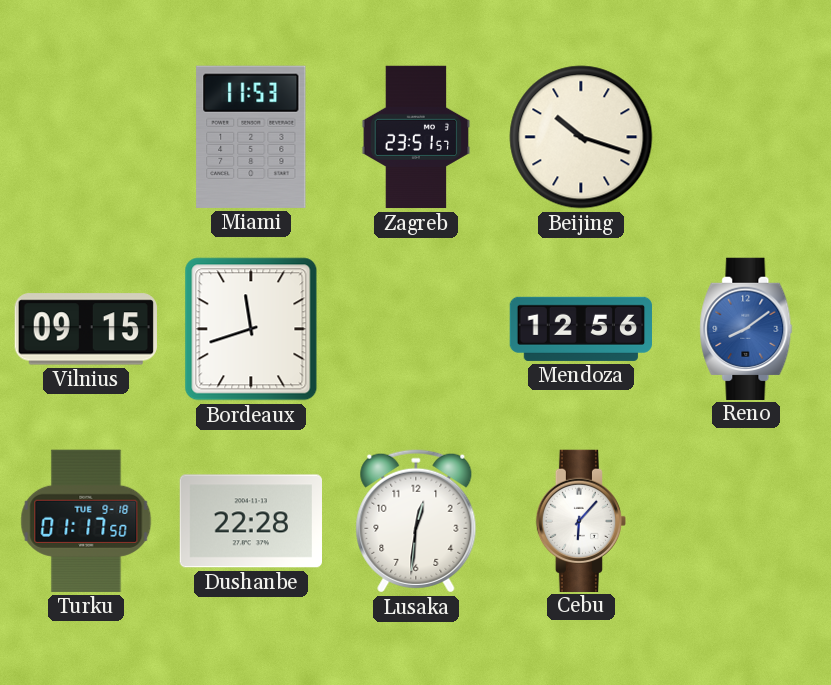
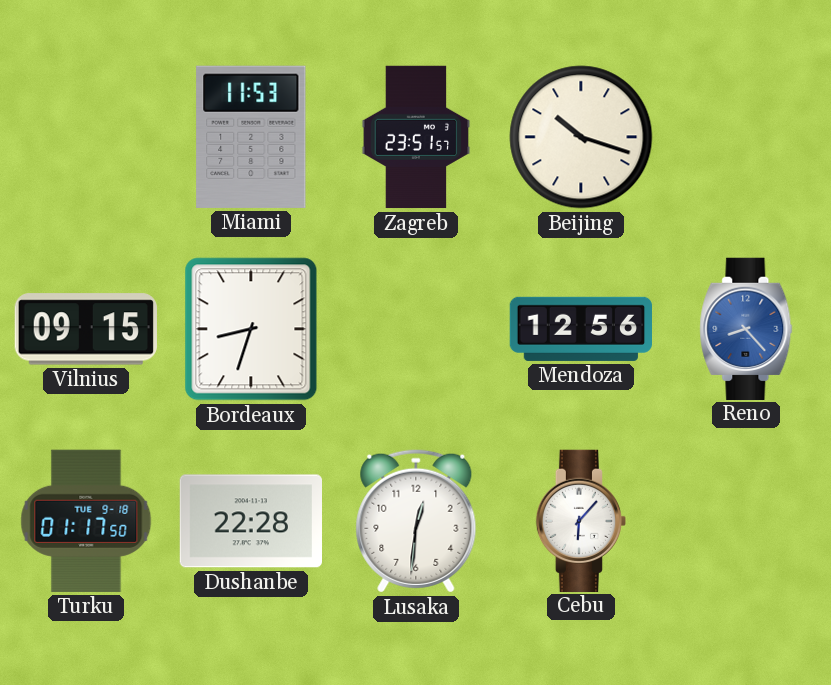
Bordeaux: 11:42 -> 8:33
Reno: 8:09 -> 8:23
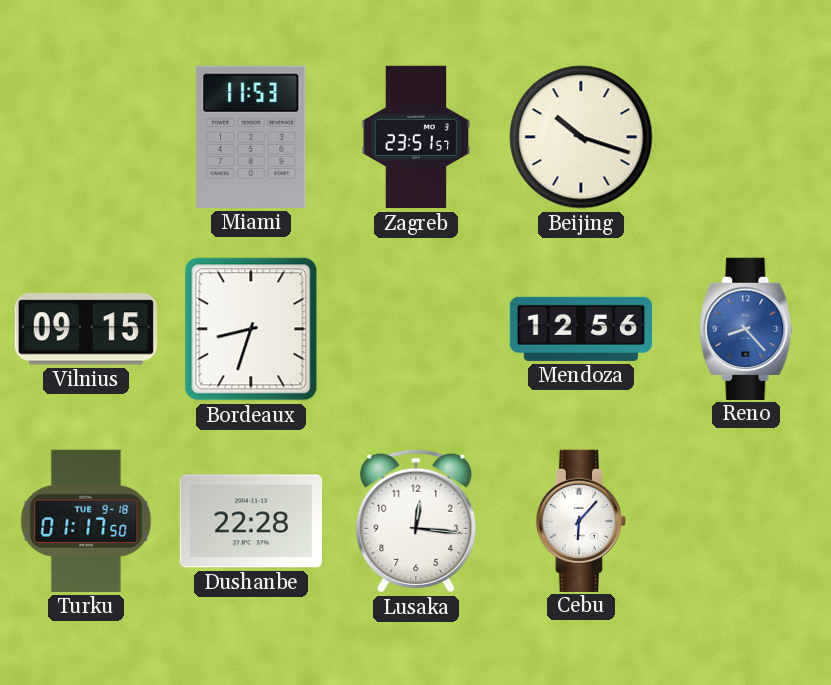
Lusaka: 12:31 -> 12:16
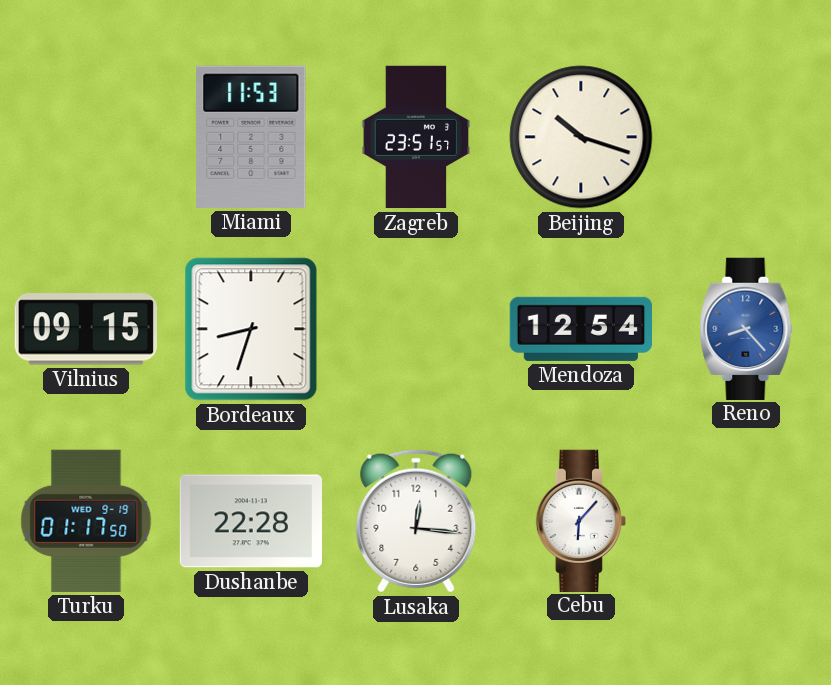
Mendoza: 12:56 -> 12:54
Turku date: TUE 9-18 -> WED 9-19
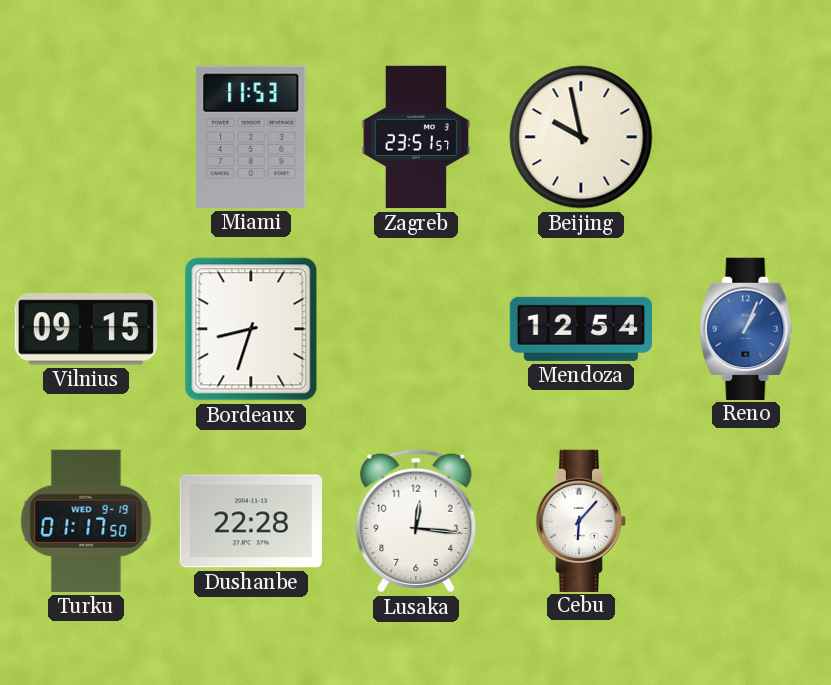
Beijing: 10:18 -> 9:58
Reno: 8:23 -> 1:04
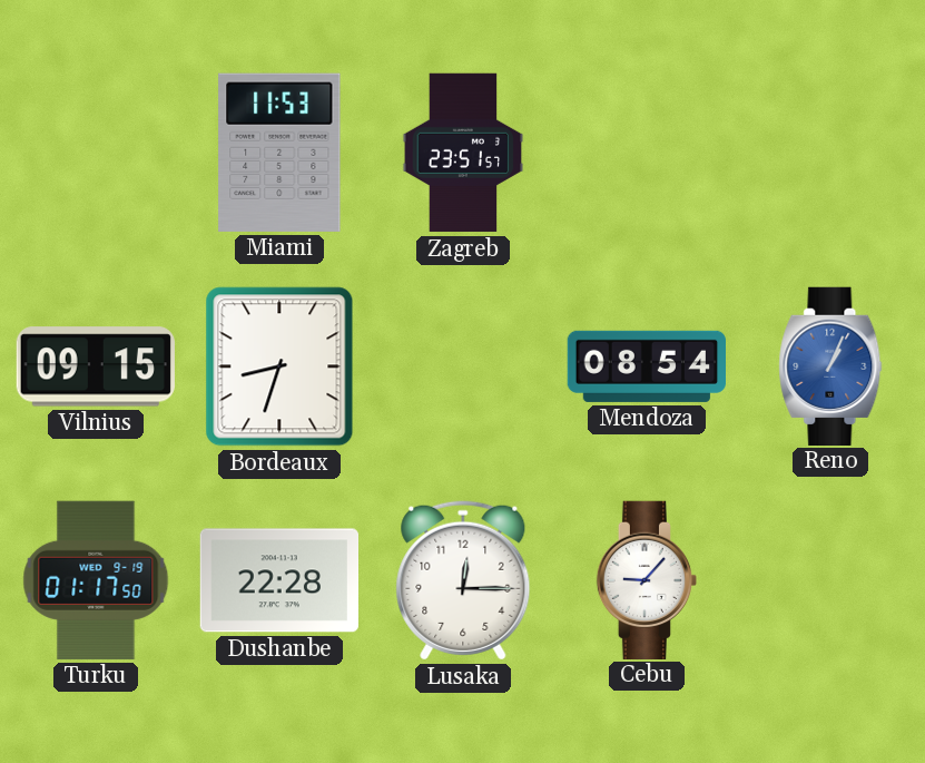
Beijing: 9:58 -> none
Mendoza: 12:54 -> 08:54
Lusaka: 12:16 -> 12:15
Cebu: 6:07 -> 9:07
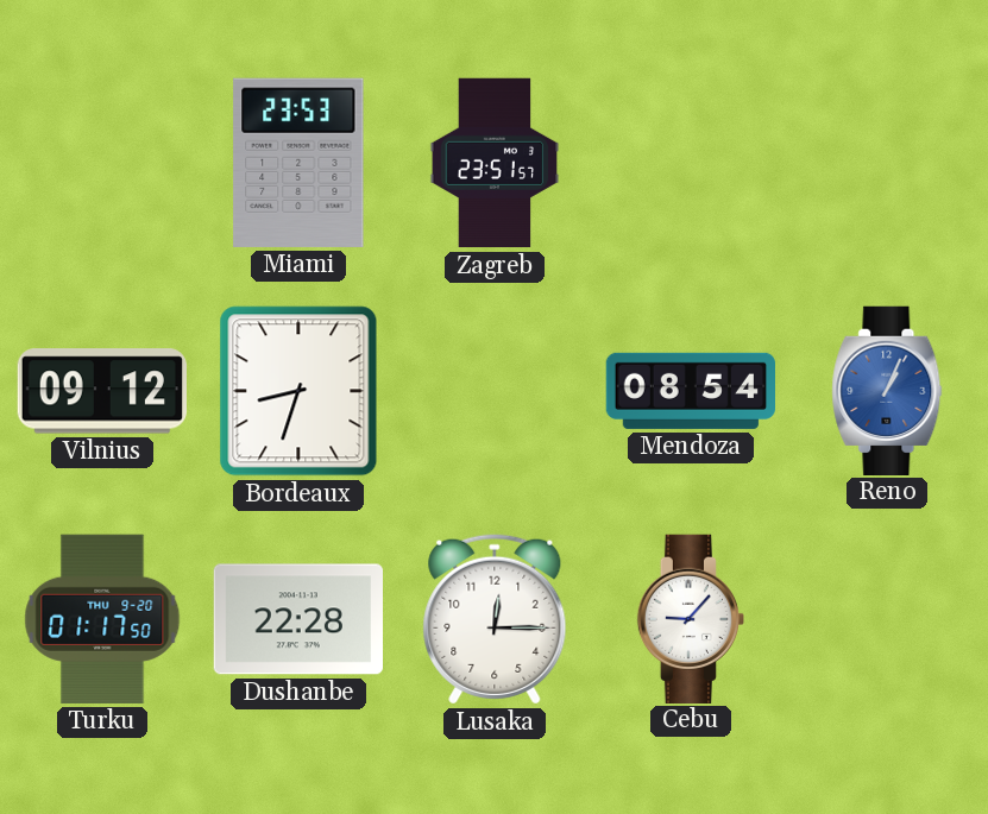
Miami: 11:53 -> 23:53
Vilnius: 09:15 -> 09:12
Turku date: WED 9-19 -> THU 9-20
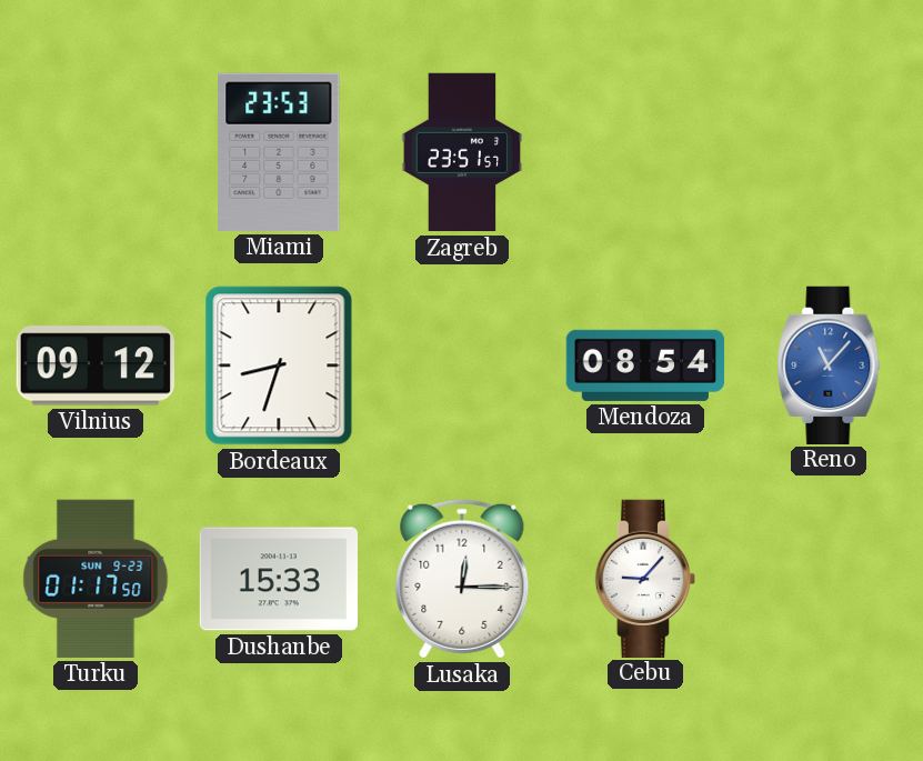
Reno: 1:04 -> 11:07
Turku date: THU 9-20 -> SUN 9-23
Dushanbe: 22:28 -> 15:33
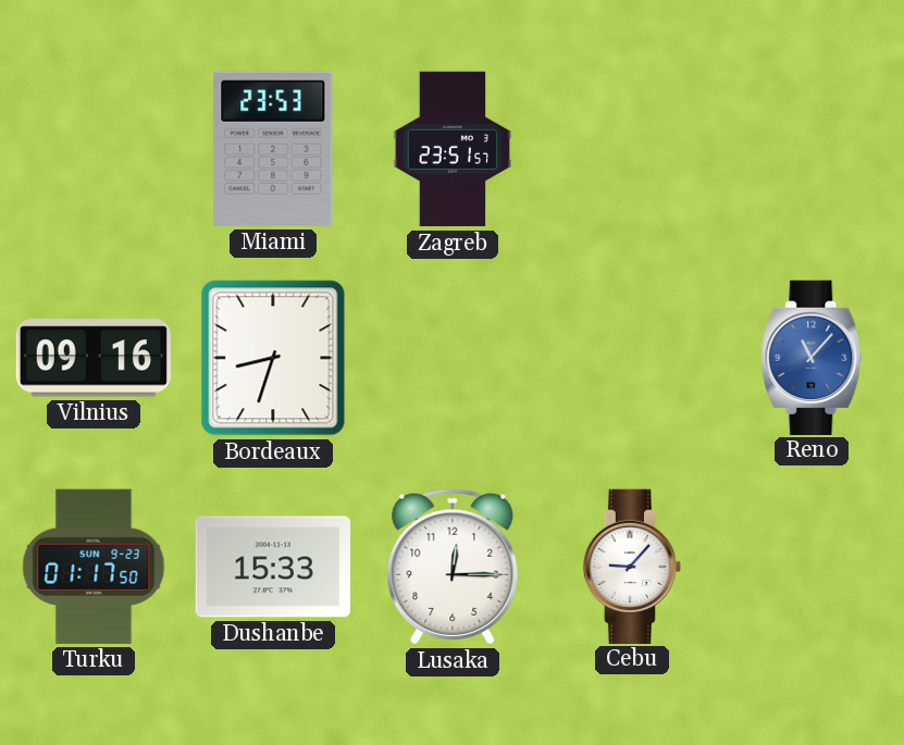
Vilnius: 09:12 -> 09:16
Mendoza: 08:54 -> none
